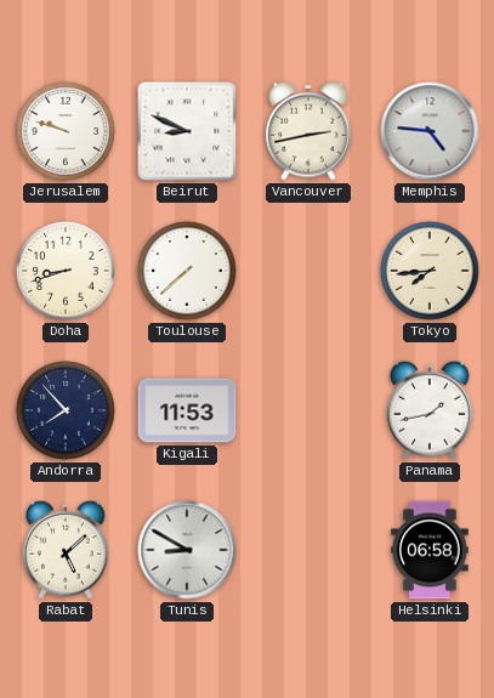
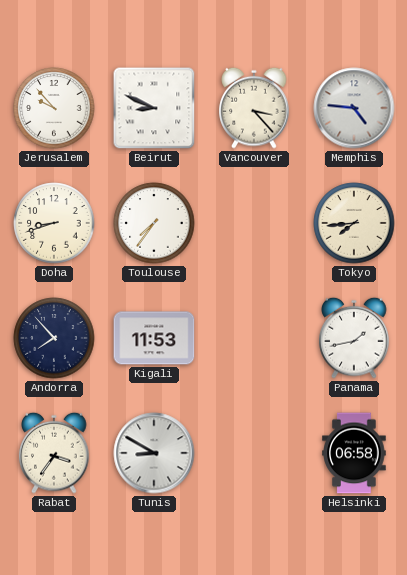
Jerusalem: 9:48 -> 9:53
Vancouver: 2:43 -> 3:23
Toulouse: 7:38 -> 7:36
Rabat: 5:08 -> 3:36
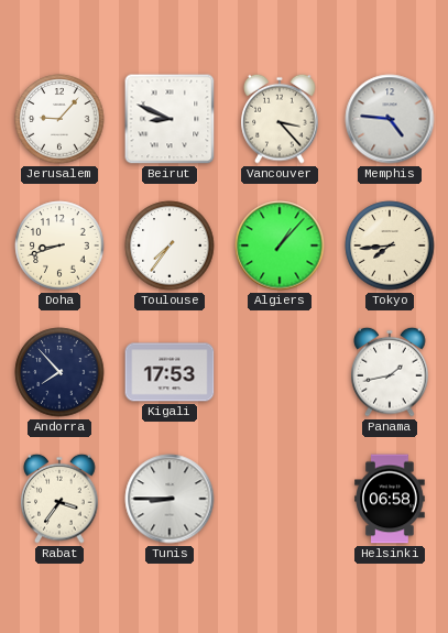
Jerusalem: 9:53 -> 9:07
Algiers: none -> 1:07
Kigali: 11:53 -> 17:53
Tunis: 8:50 -> 8:45
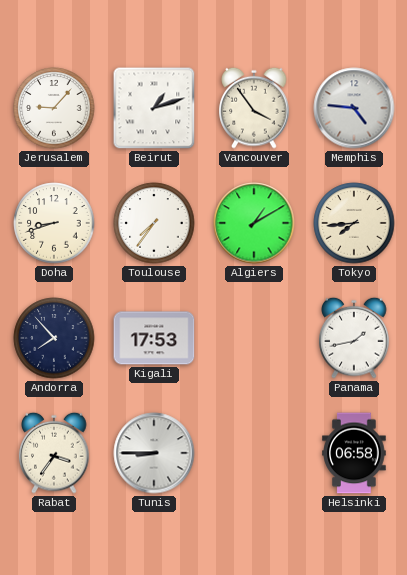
Beirut: 8:49 -> 1:12
Vancouver: 3:23 -> 3:54
Algiers: 1:07 -> 1:10
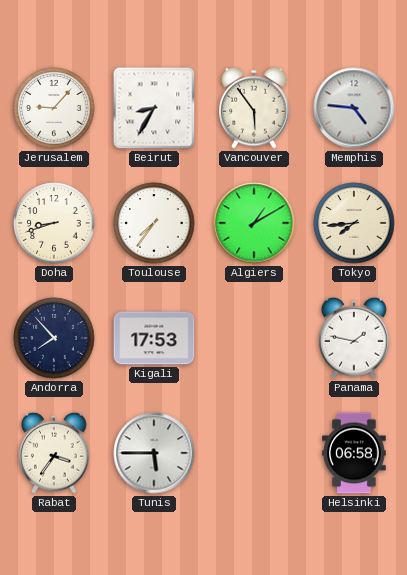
Beirut: 1:12 -> 8:35
Vancouver: 3:54 -> 5:54
Panama: 1:43 -> 1:47
Tunis: 8:45 -> 5:45
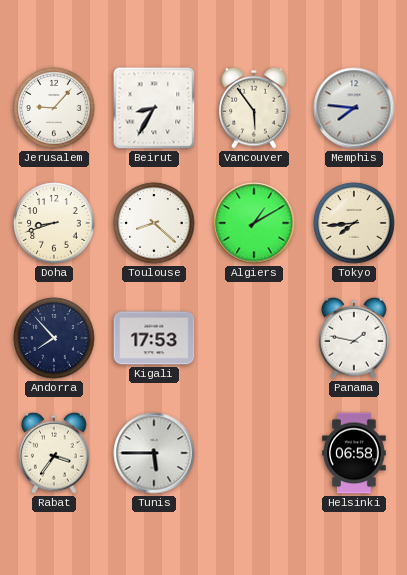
Memphis: 4:46 -> 7:46
Toulouse: 7:36 -> 8:22
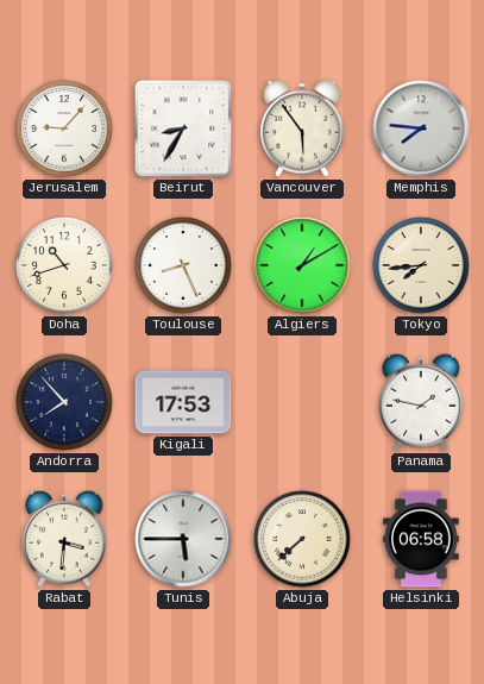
Doha: 8:42 -> 10:42
Toulouse: 8:22 -> 8:26
Rabat: 3:36 -> 3:31
Abuja: none -> 7:38
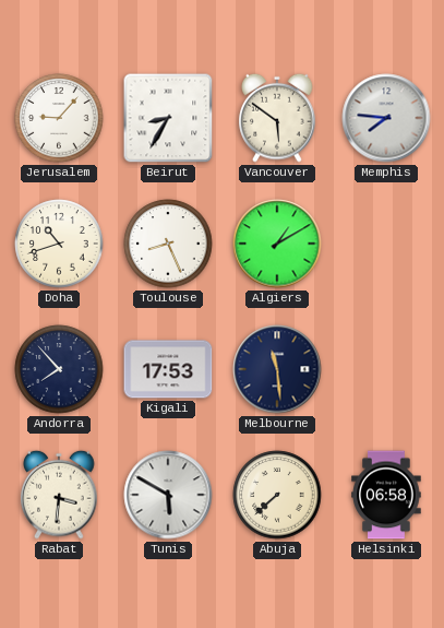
Vancouver: 5:54 -> 5:51
Tokyo: 7:44 -> none
Melbourne: none -> 11:29
Panama: 1:47 -> none
Tunis: 5:45 -> 5:50
